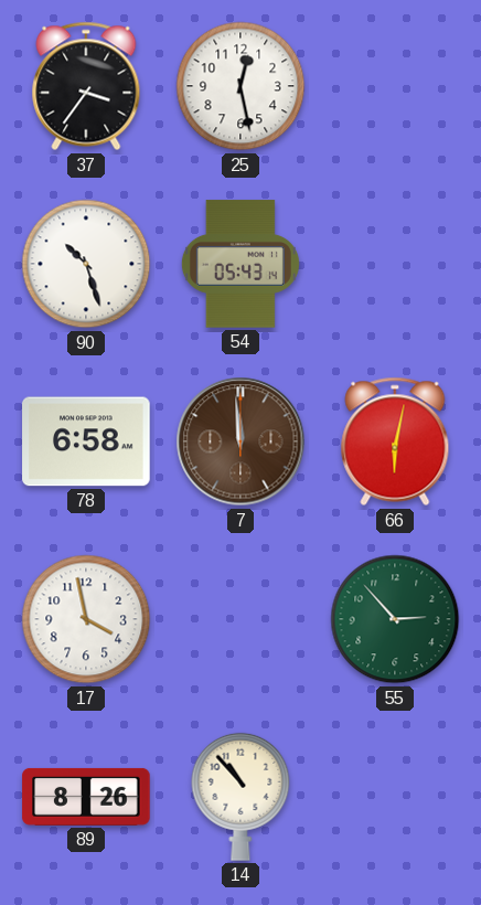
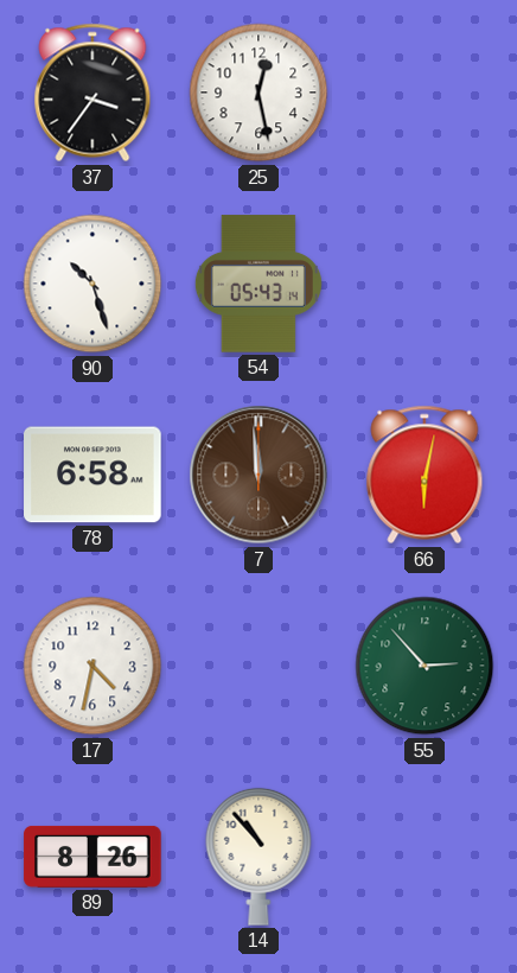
17: 3:58 -> 4:32
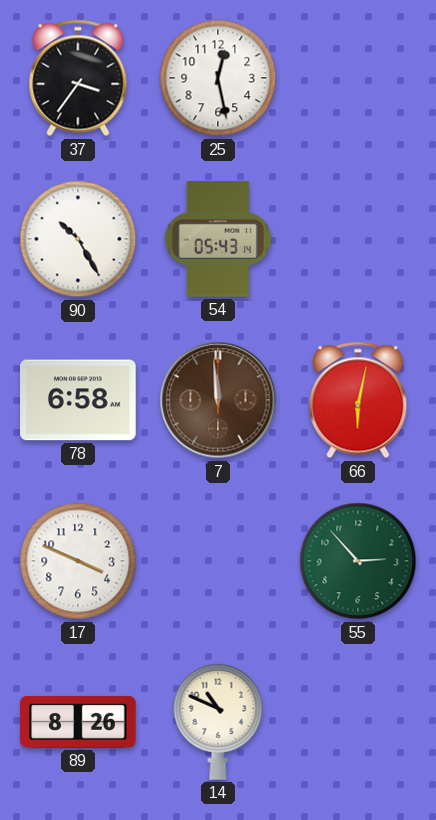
90: 10:27 -> 10:25
17: 4:32 -> 3:49
14: 10:53 -> 10:49
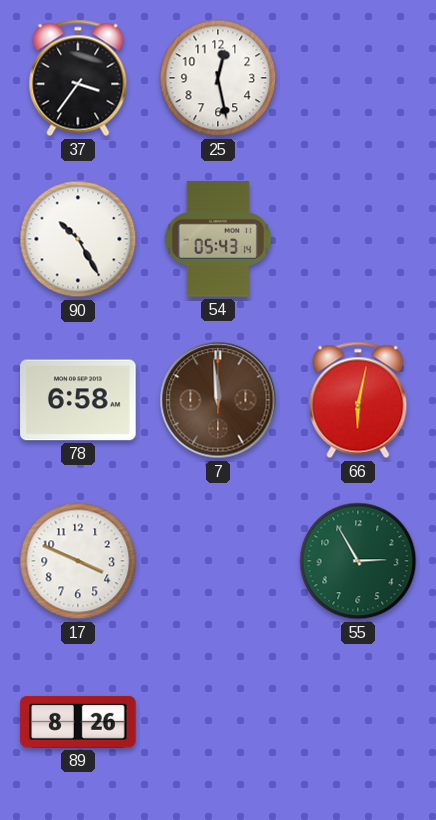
55: 2:53 -> 2:55
14: 10:49 -> none
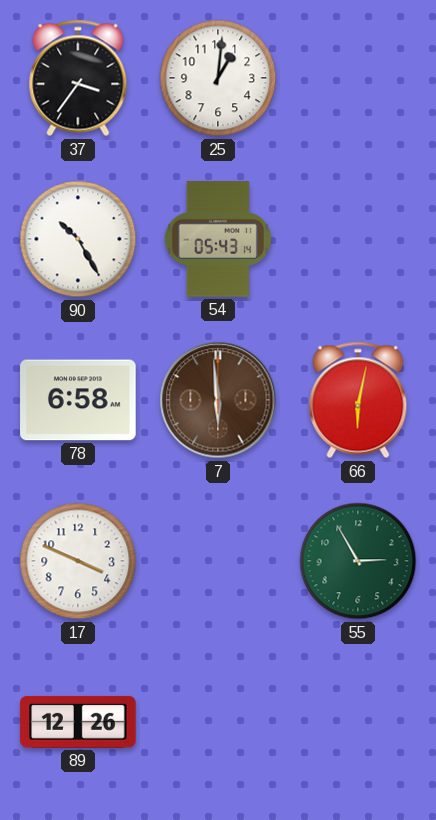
25: 12:28 -> 1:01
7: 11:59 -> 5:59
89: 8:26 -> 12:26
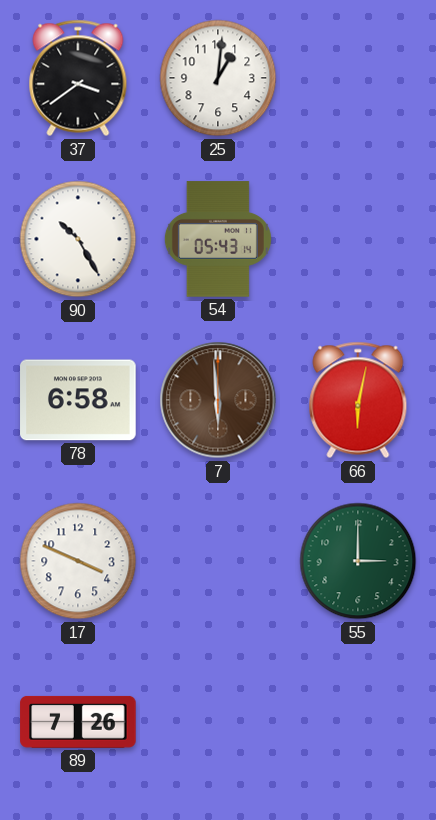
37: 3:36 -> 3:39
55: 2:55 -> 3:00
89: 12:26 -> 7:26
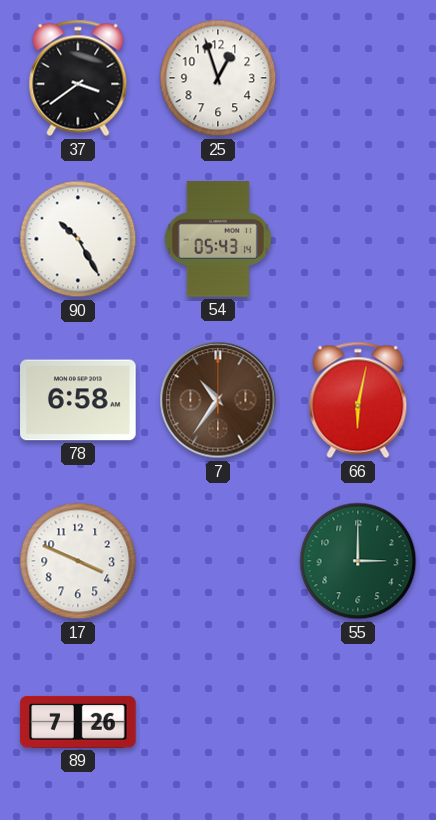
25: 1:01 -> 12:57
7: 5:59 -> 10:36
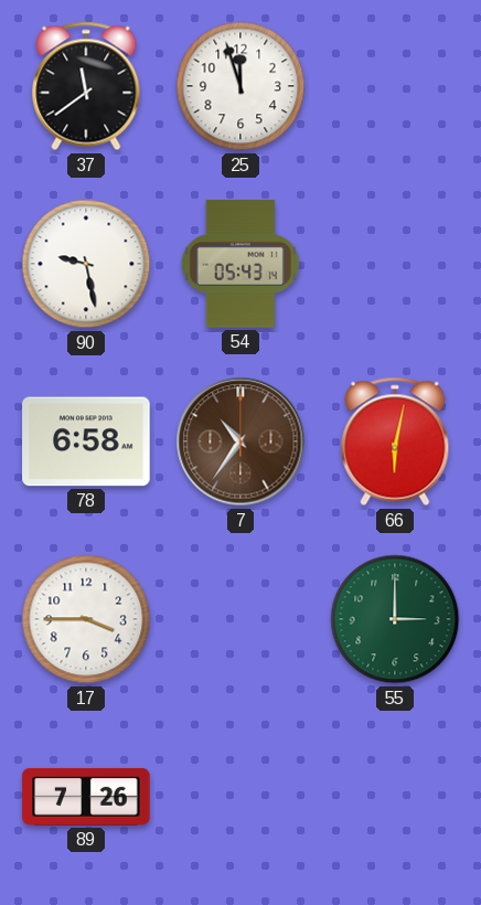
37: 3:39 -> 11:39
25: 12:57 -> 11:57
90: 10:25 -> 9:28
17: 3:49 -> 3:45
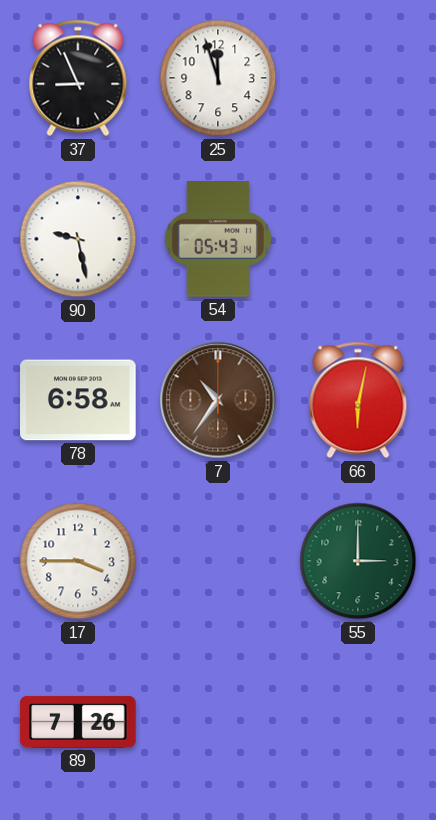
37: 11:39 -> 8:56
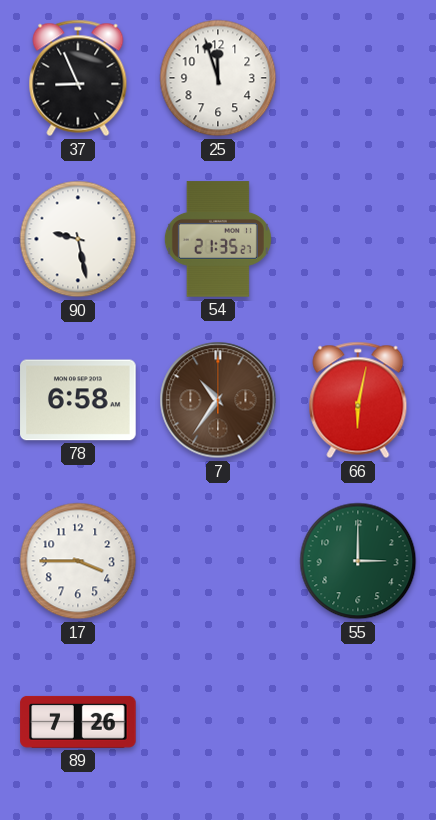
54: 05:43 -> 21:35
